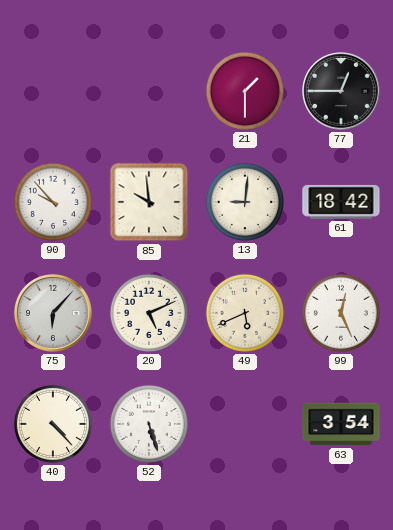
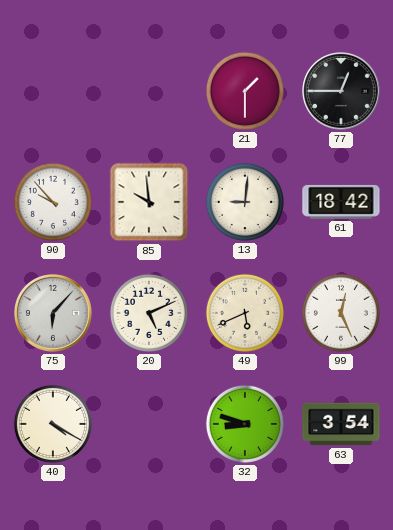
40: 4:23 -> 4:20
52: 5:27 -> none
32: none -> 8:48
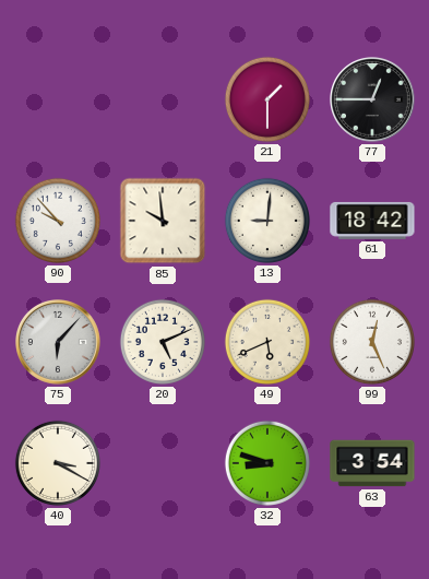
40: 4:20 -> 3:20
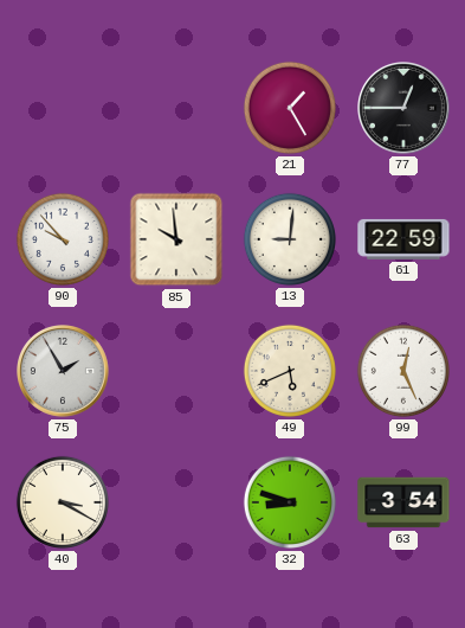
21: 1:30 -> 1:25
61: 18:42 -> 22:59
75: 6:07 -> 1:55
20: 5:11 -> none
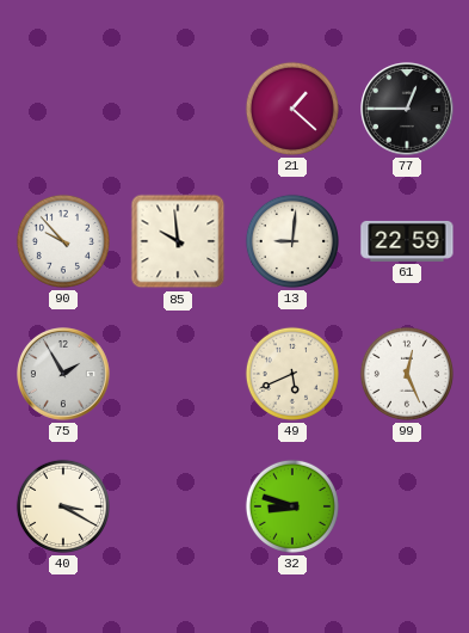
21: 1:25 -> 1:22
63: 3:54 -> none
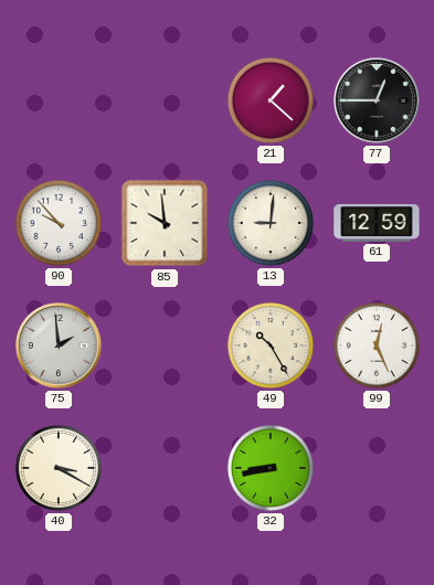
61: 22:59 -> 12:59
75: 1:55 -> 1:59
49: 5:41 -> 10:25
32: 8:48 -> 8:43
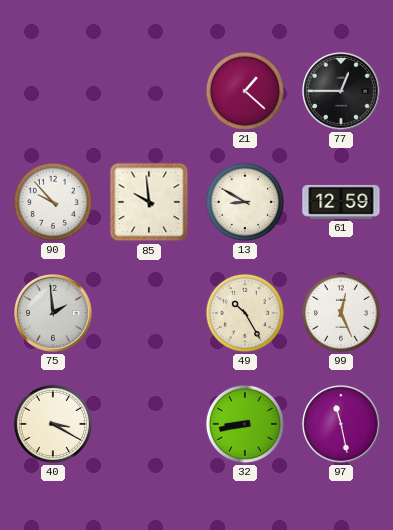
13: 9:01 -> 8:50
97: none -> 11:28
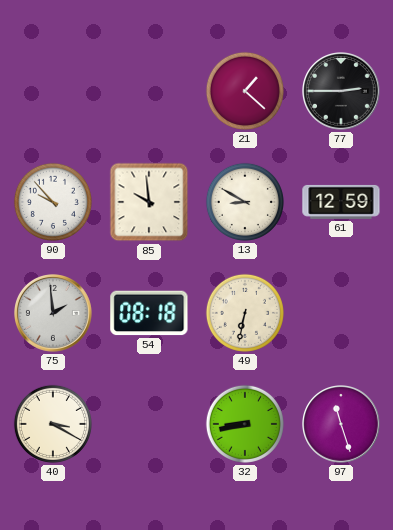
77: 12:45 -> 2:45
54: none -> 08:18
49: 10:25 -> 6:32
99: 12:26 -> none
97: 11:28 -> 11:27
